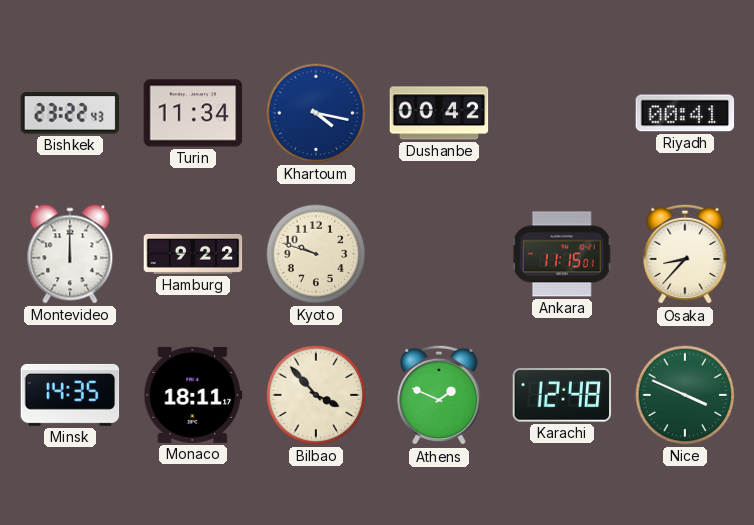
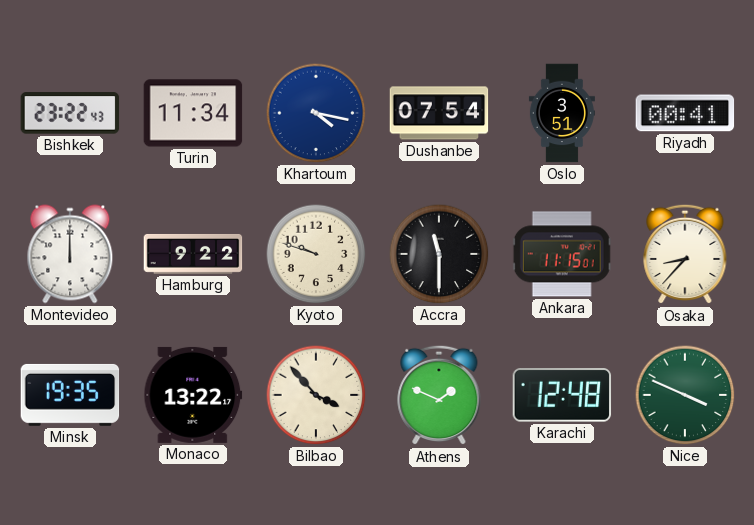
Dushanbe: 00:42 -> 07:54
Oslo: none -> 3:51
Accra: none -> 11:30
Minsk: 14:35 -> 19:35
Monaco: 18:11 -> 13:22
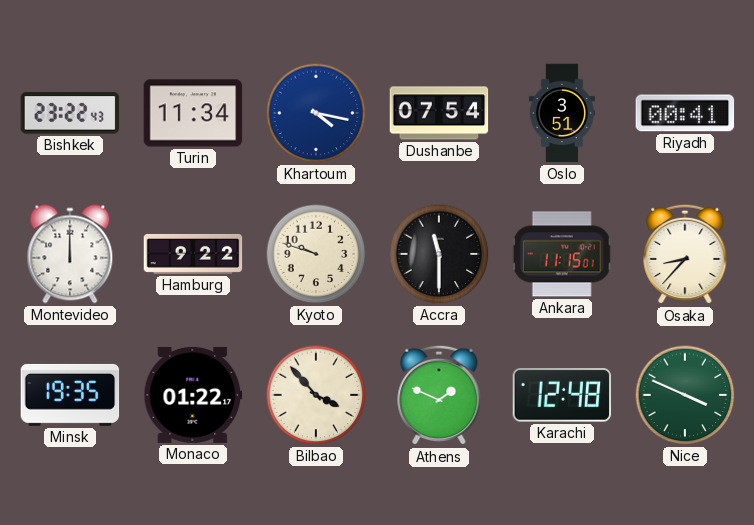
Monaco: 13:22 -> 01:22
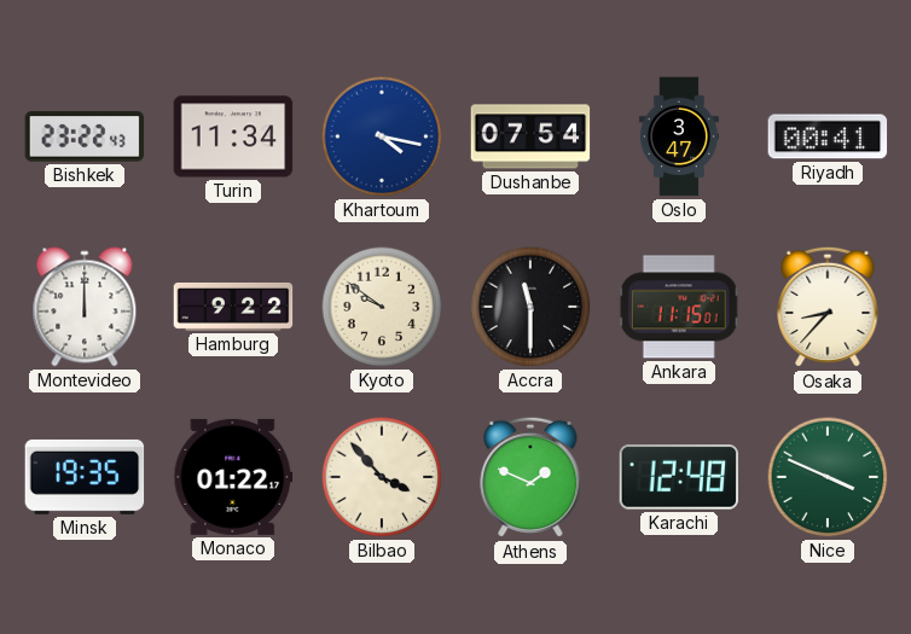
Oslo: 3:51 -> 3:47
Kyoto: 9:48 -> 9:51
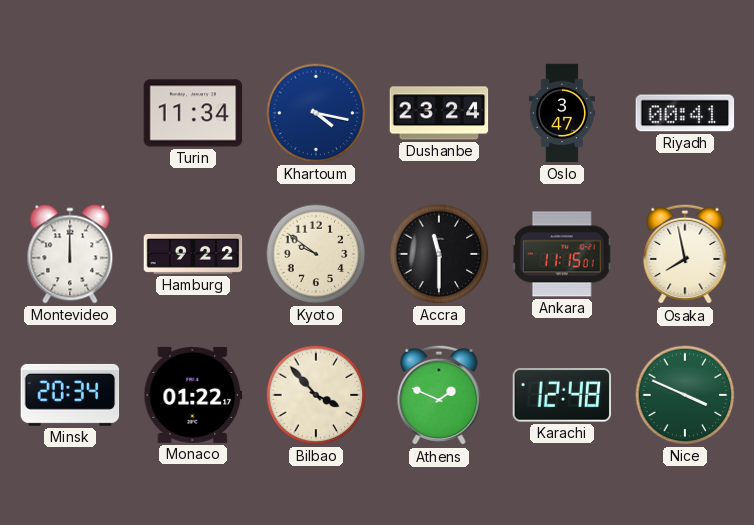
Bishkek: 23:22 -> none
Dushanbe: 07:54 -> 23:24
Osaka: 8:37 -> 7:58
Minsk: 19:35 -> 20:34
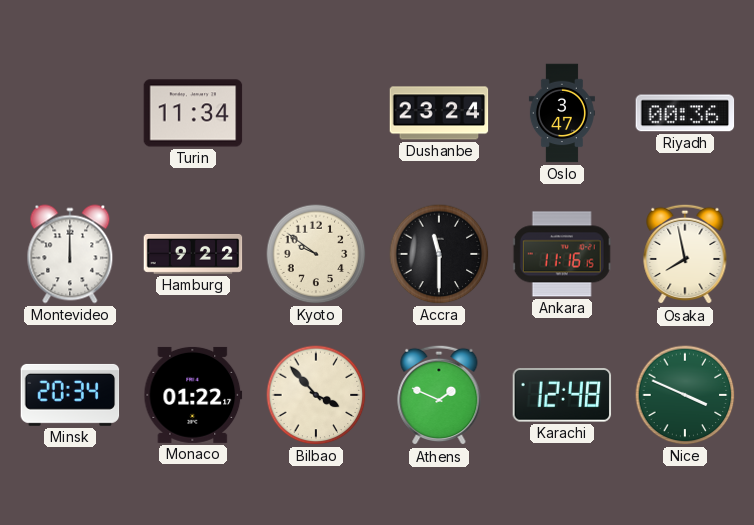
Khartoum: 4:17 -> none
Riyadh: 00:41 -> 00:36
Ankara: 11:15 -> 11:16
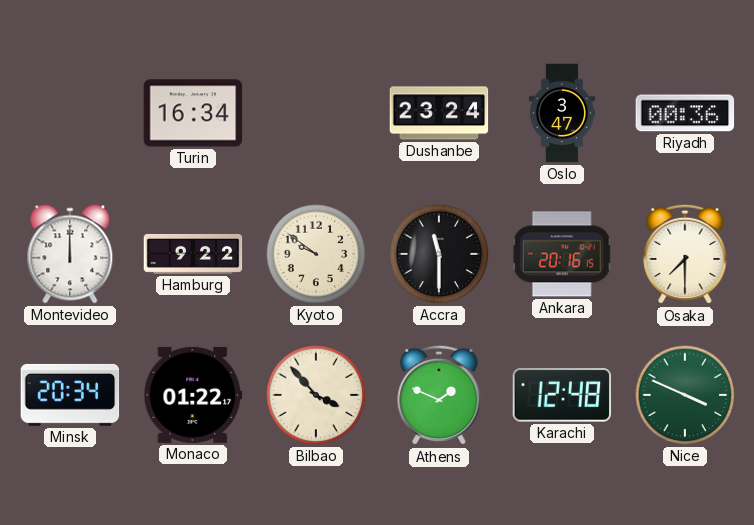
Turin: 11:34 -> 16:34
Ankara: 11:16 -> 20:16
Osaka: 7:58 -> 7:30
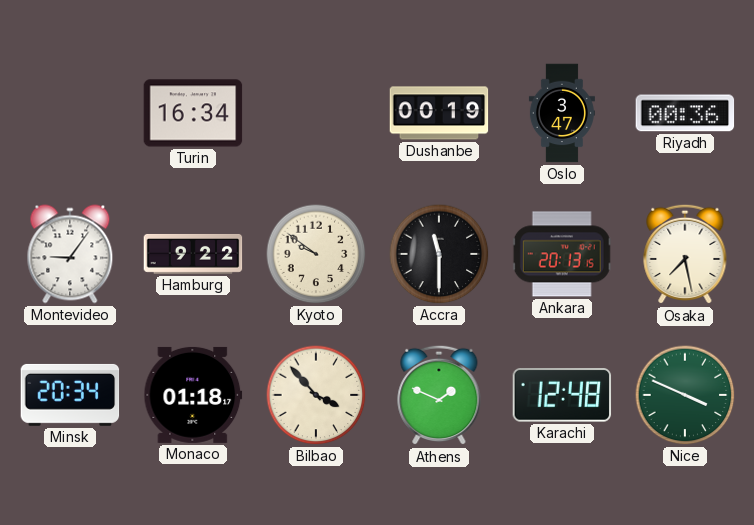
Dushanbe: 23:24 -> 00:19
Montevideo: 12:00 -> 9:06
Ankara: 20:16 -> 20:13
Osaka: 7:30 -> 7:28
Monaco: 01:22 -> 01:18
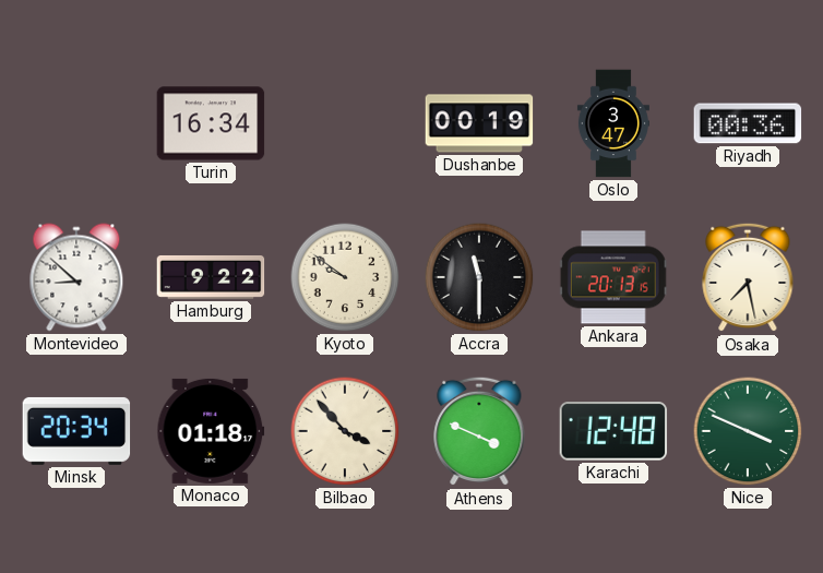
Montevideo: 9:06 -> 8:52
Athens: 1:49 -> 3:49
